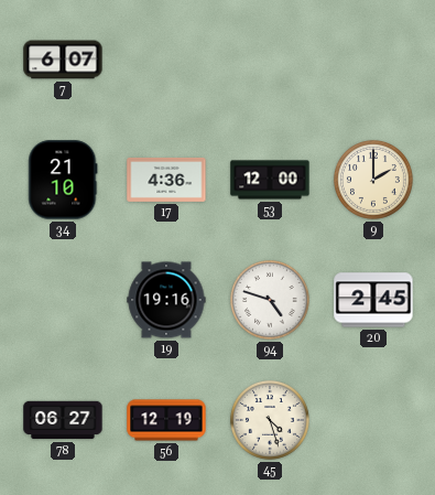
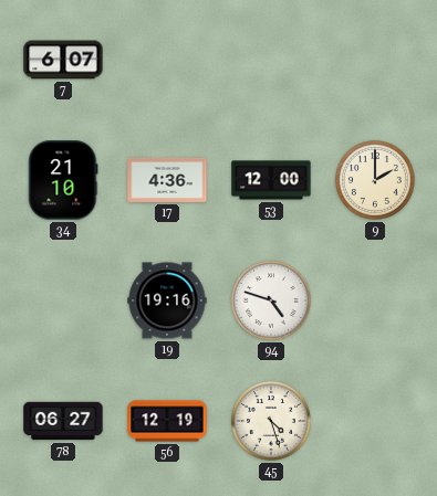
20: 2:45 -> none
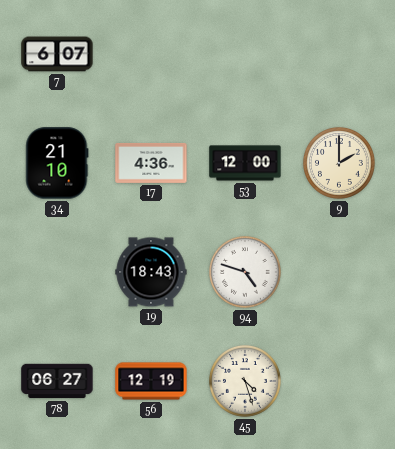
19: 19:16 -> 18:43
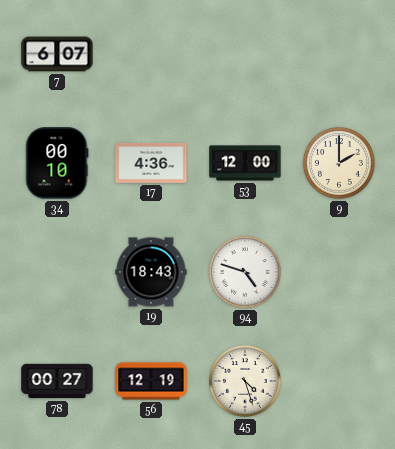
34: 21:10 -> 00:10
78: 06:27 -> 00:27
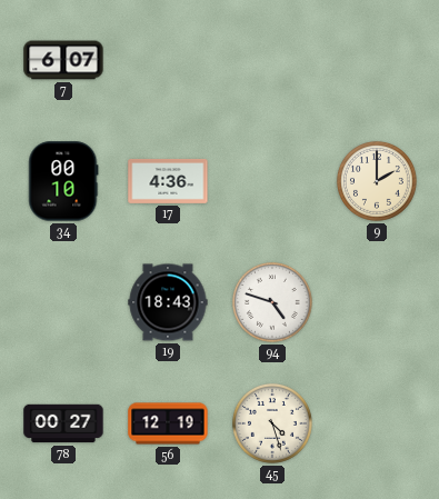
53: 12:00 -> none
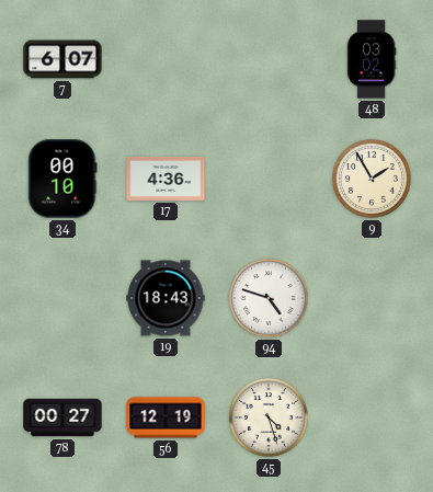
48: none -> 03:02
9: 2:00 -> 1:55
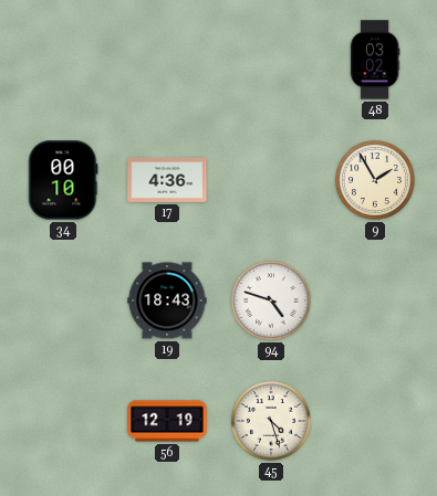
7: 6:07 -> none
78: 00:27 -> none
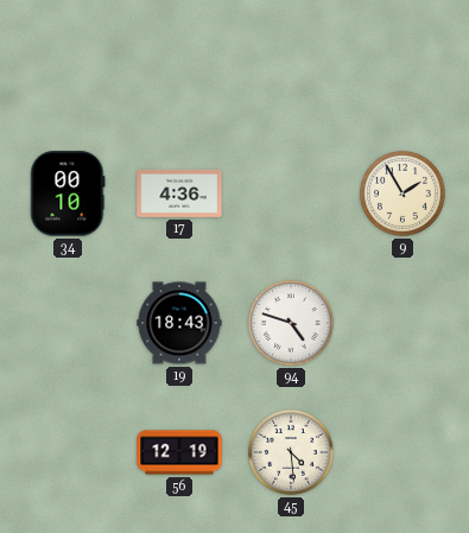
48: 03:02 -> none
45: 4:27 -> 4:29
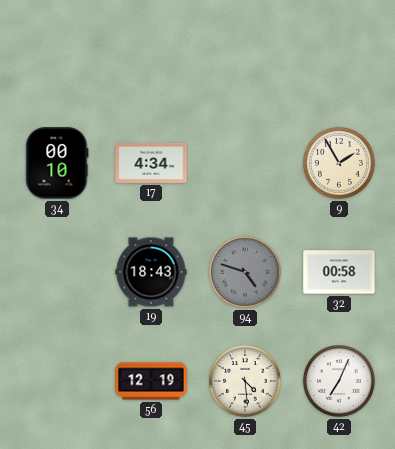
17: 4:36 -> 4:34
94 dial: white -> grey
32: none -> 00:58
42: none -> 7:04
